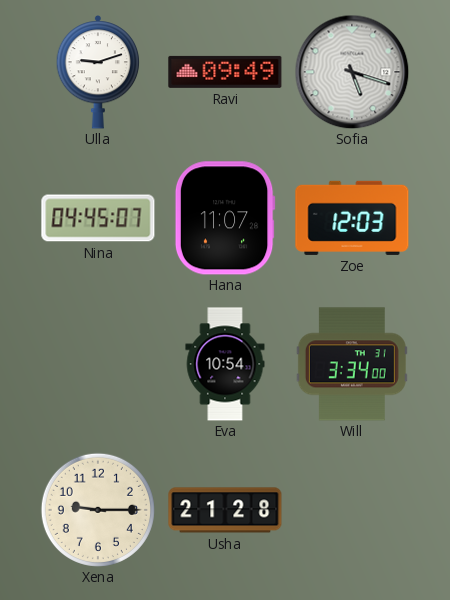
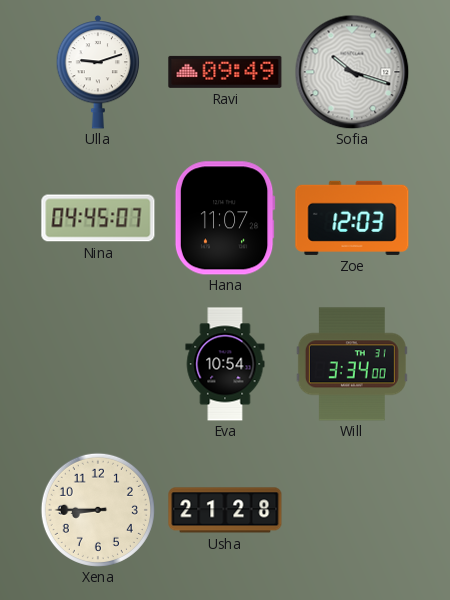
Sofia: 5:18 -> 10:18
Xena: 9:15 -> 8:45
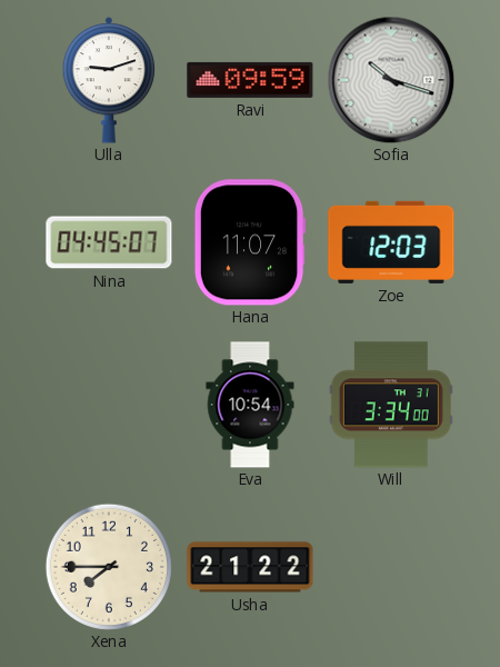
Ravi: 09:49 -> 09:59
Xena: 8:45 -> 7:45
Usha: 21:28 -> 21:22
